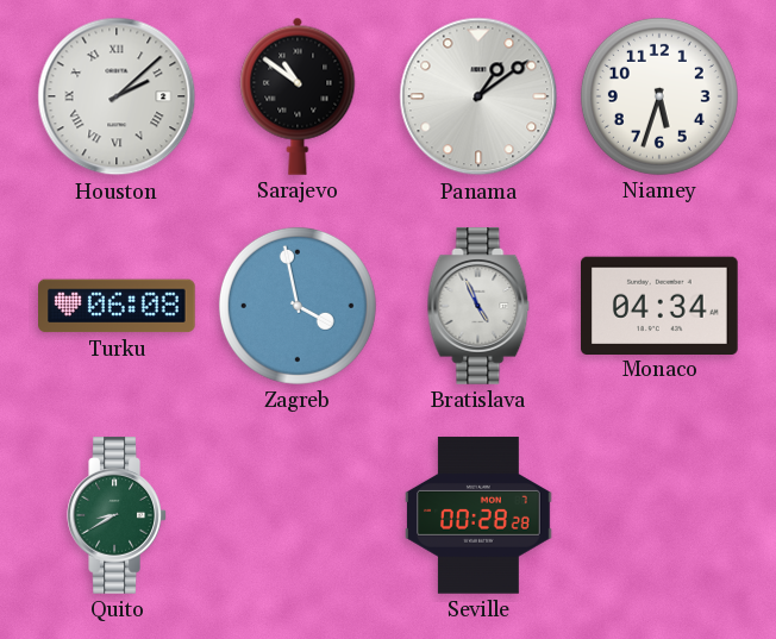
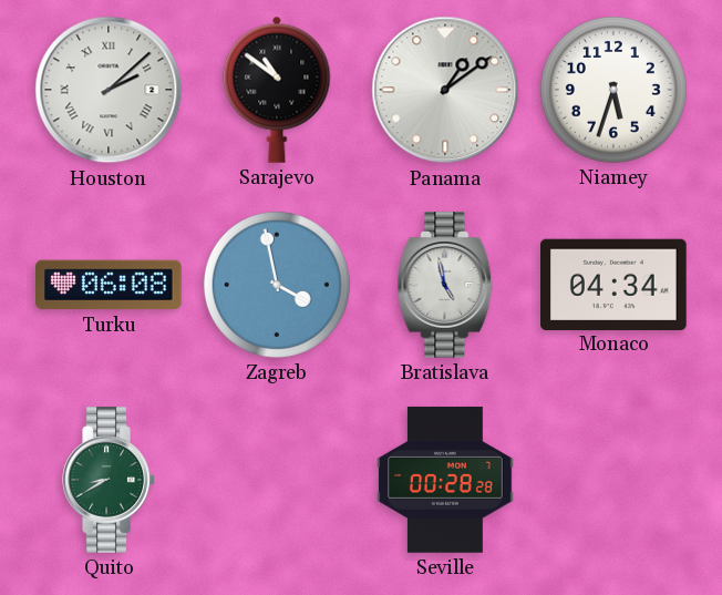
Bratislava: 4:56 -> 4:58
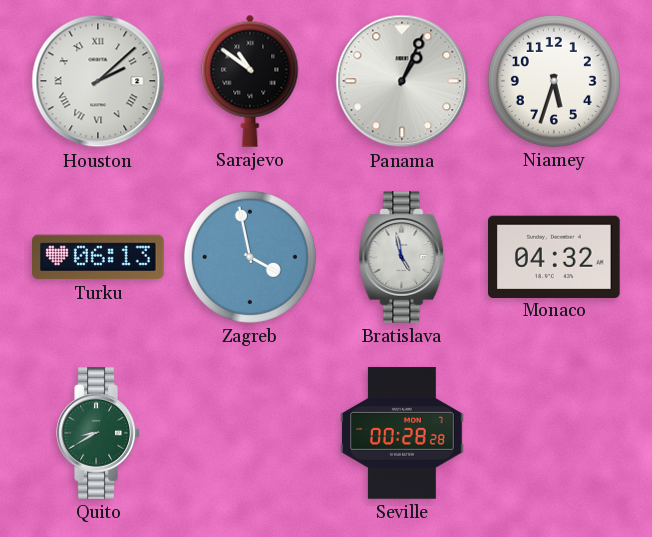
Panama: 1:09 -> 1:04
Turku: 06:08 -> 06:13
Monaco: 04:34 -> 04:32
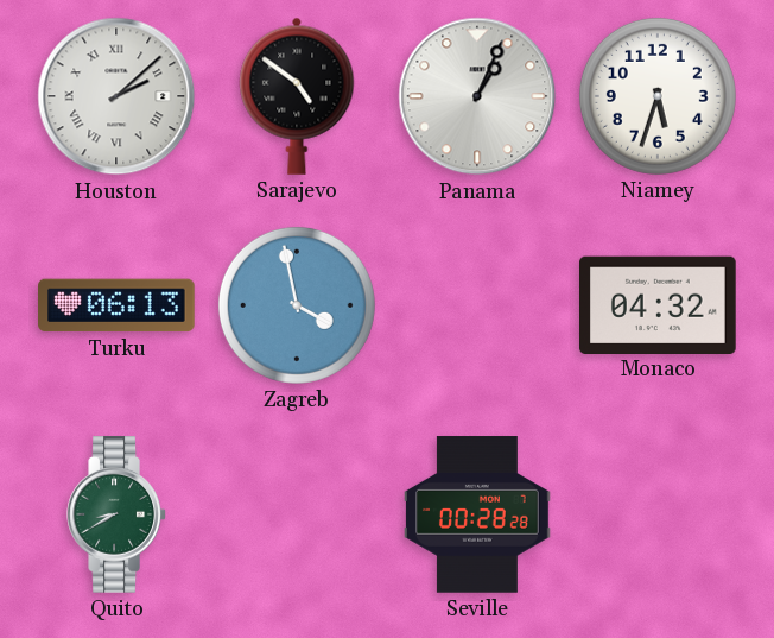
Sarajevo: 10:51 -> 4:51
Bratislava: 4:58 -> none
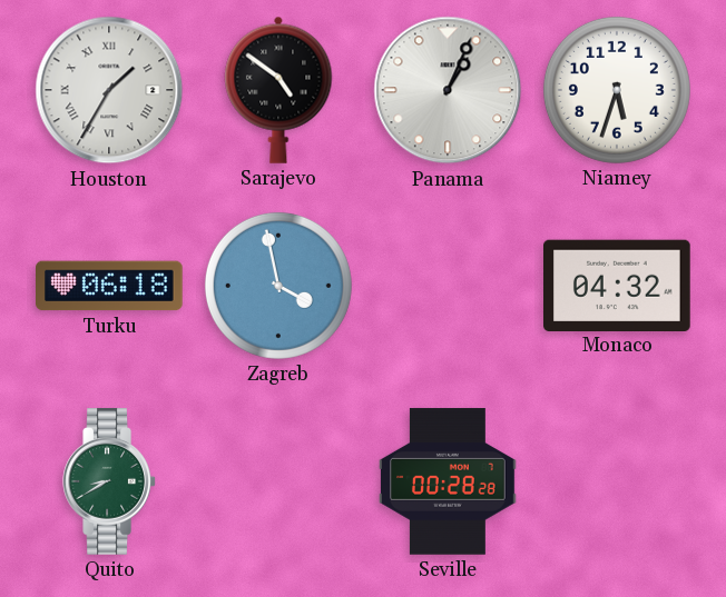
Houston: 2:08 -> 1:35
Turku: 06:13 -> 06:18
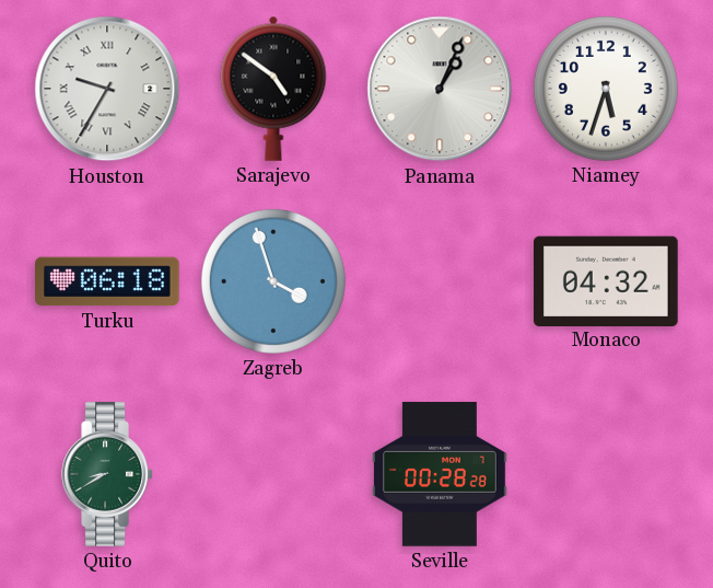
Houston: 1:35 -> 9:35
Zagreb: 3:58 -> 3:57
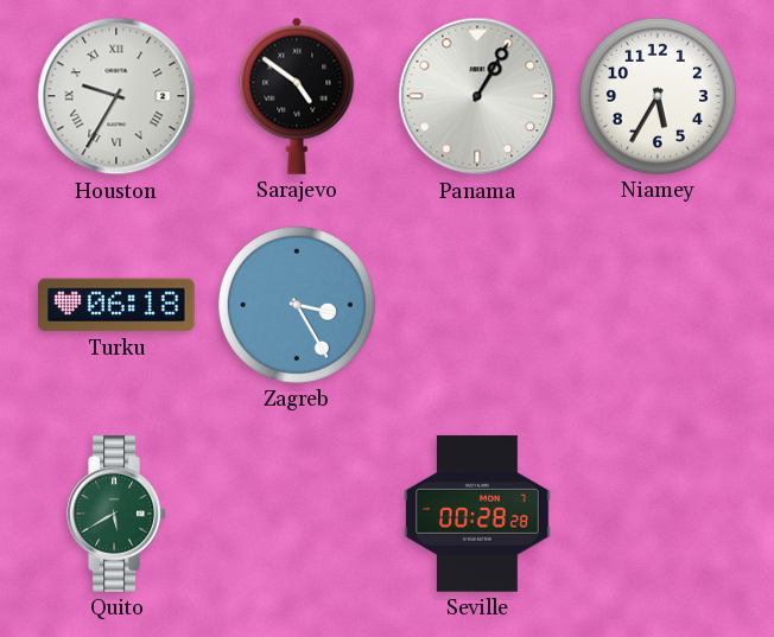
Panama: 1:04 -> 1:05
Niamey: 5:33 -> 5:35
Zagreb: 3:57 -> 3:25
Monaco: 04:32 -> none
Quito: 8:40 -> 5:40
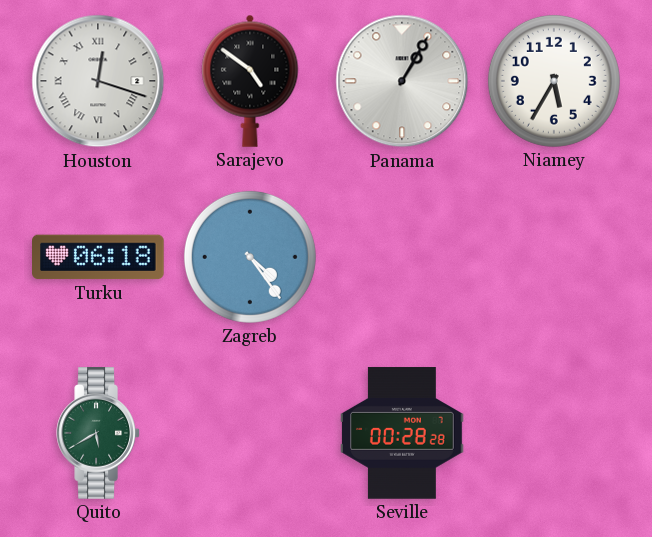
Houston: 9:35 -> 12:18
Zagreb: 3:25 -> 4:24
